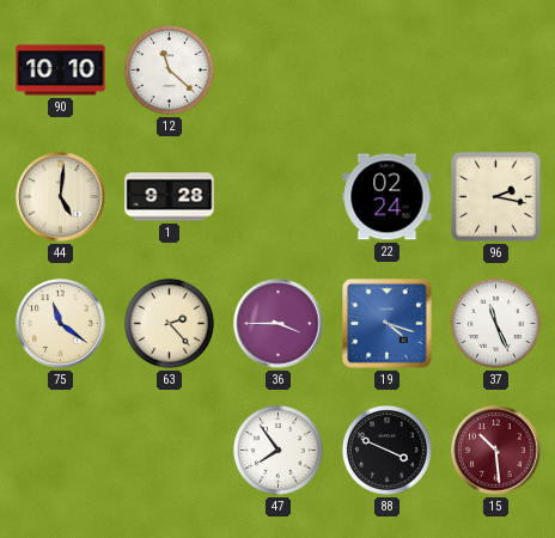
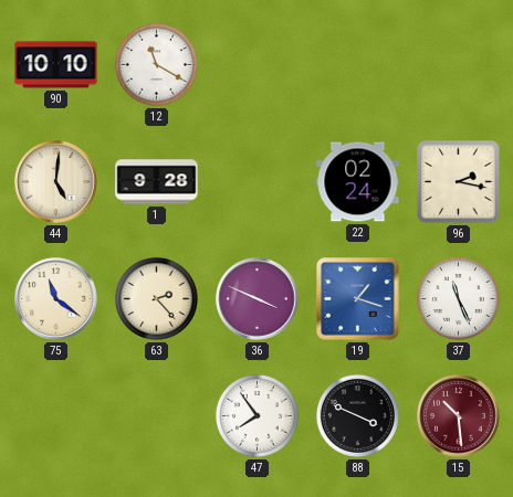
12: 11:22 -> 11:20
36: 3:45 -> 3:49
19: 4:18 -> 1:18
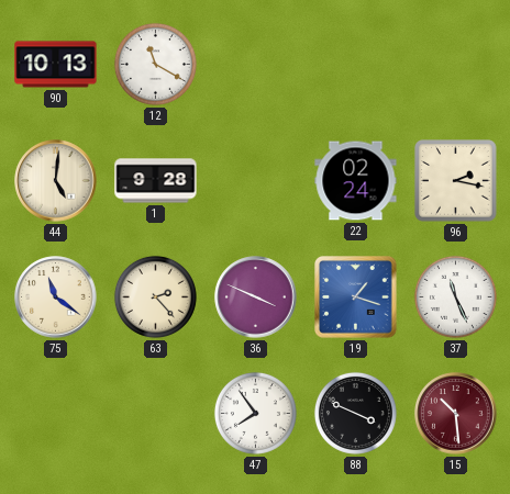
90: 10:10 -> 10:13
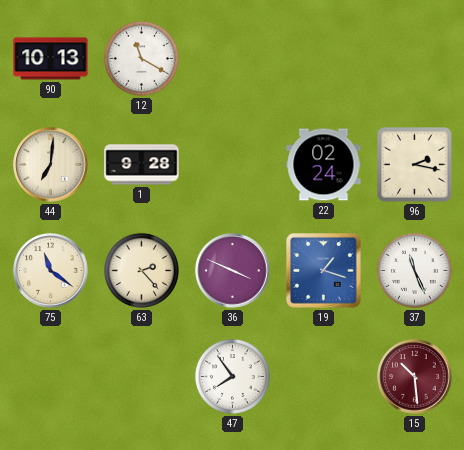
44: 5:01 -> 7:01
88: 3:49 -> none
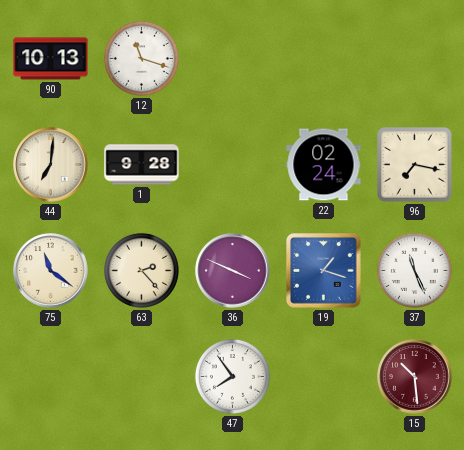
12: 11:20 -> 11:18
96: 2:17 -> 7:17
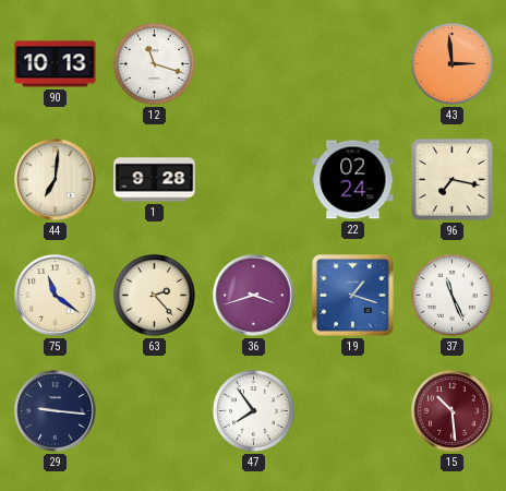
43: none -> 2:59
36: 3:49 -> 3:42
29: none -> 9:16
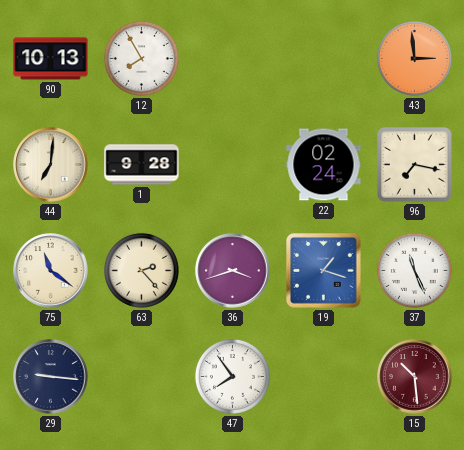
12: 11:18 -> 7:55
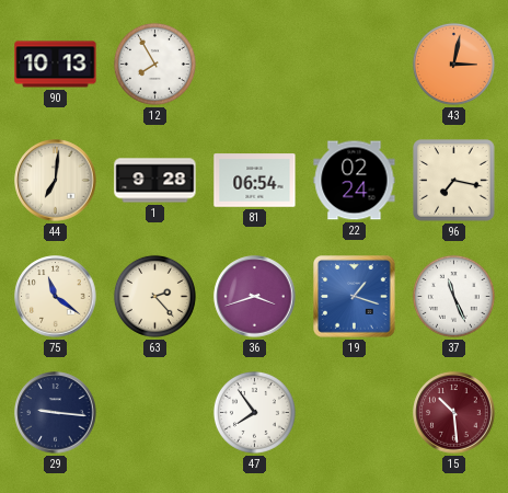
43: 2:59 -> 3:02
81: none -> 06:54
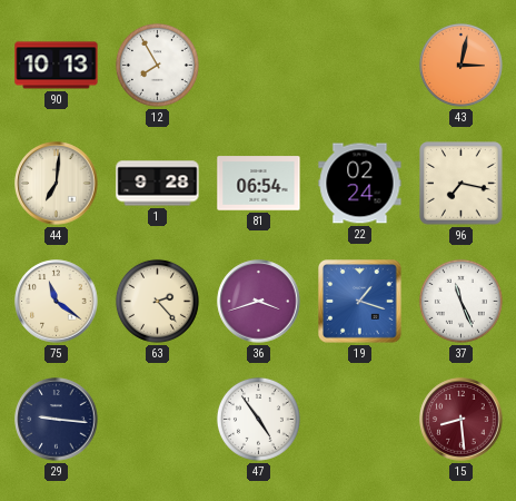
47: 7:54 -> 4:54
15: 10:29 -> 8:29
